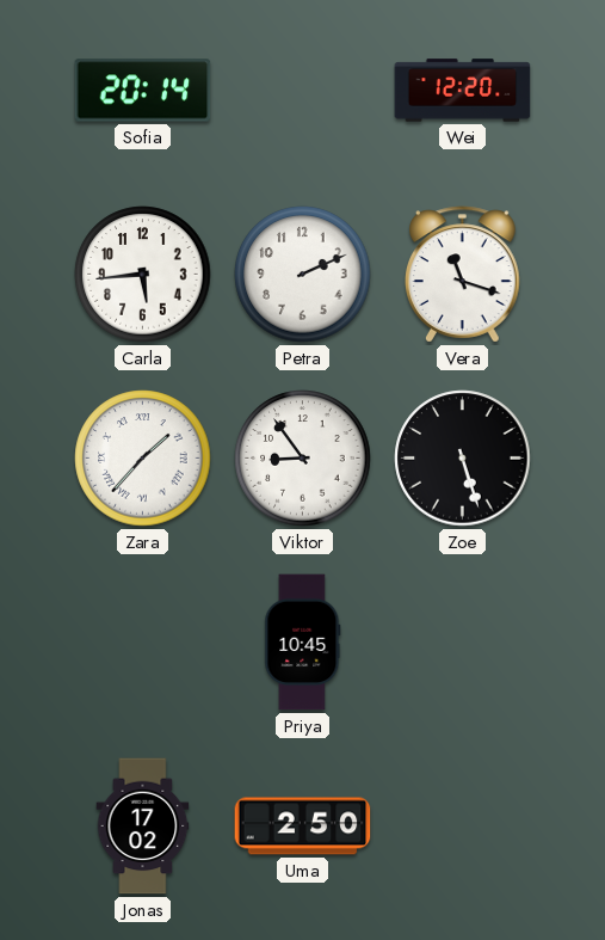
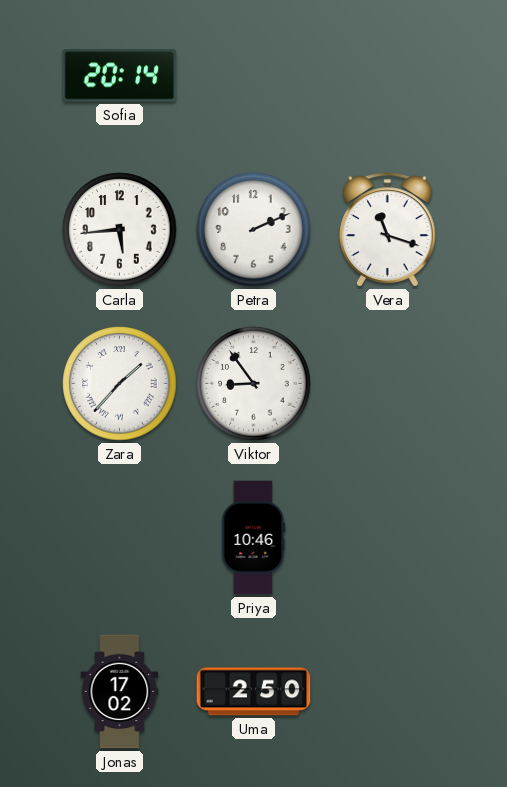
Wei: 12:20 -> none
Zoe: 5:27 -> none
Priya: 10:45 -> 10:46
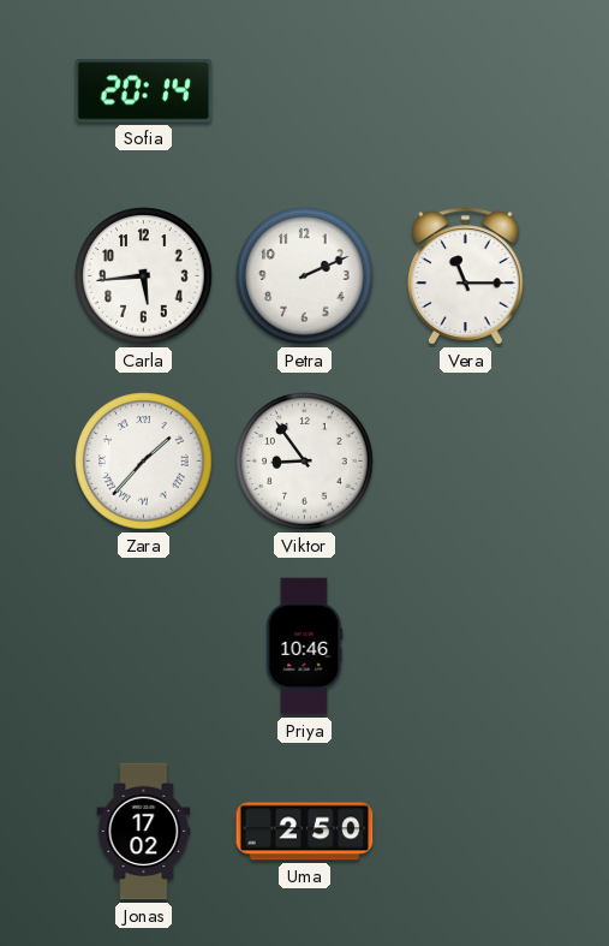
Vera: 11:18 -> 11:15
